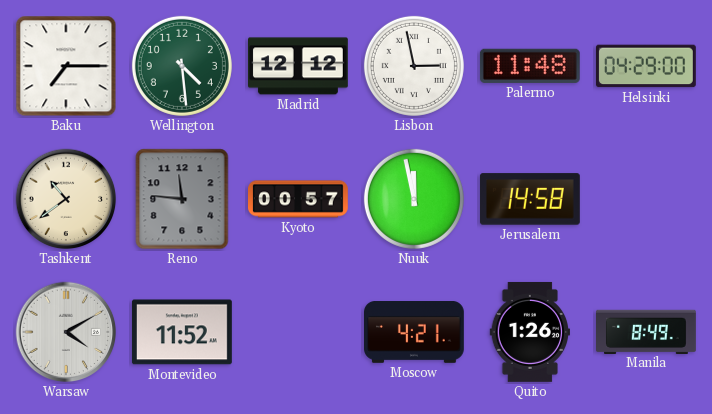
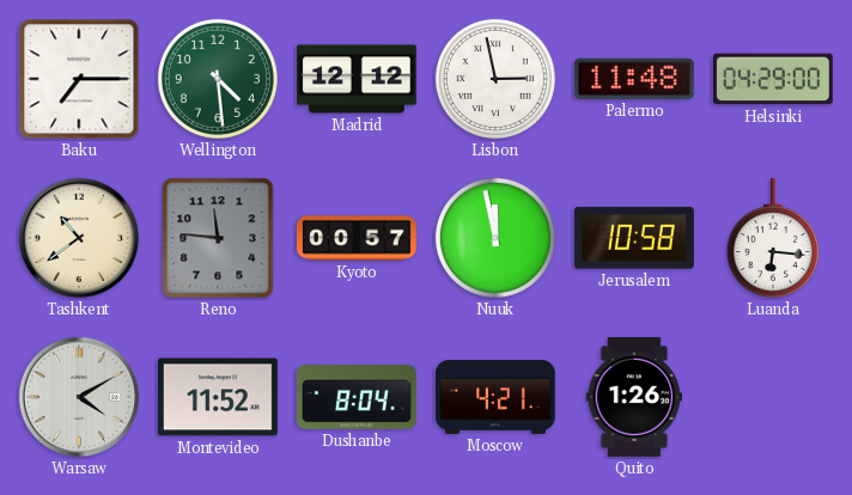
Jerusalem: 14:58 -> 10:58
Luanda: none -> 6:16
Dushanbe: none -> 8:04
Manila: 8:49 -> none
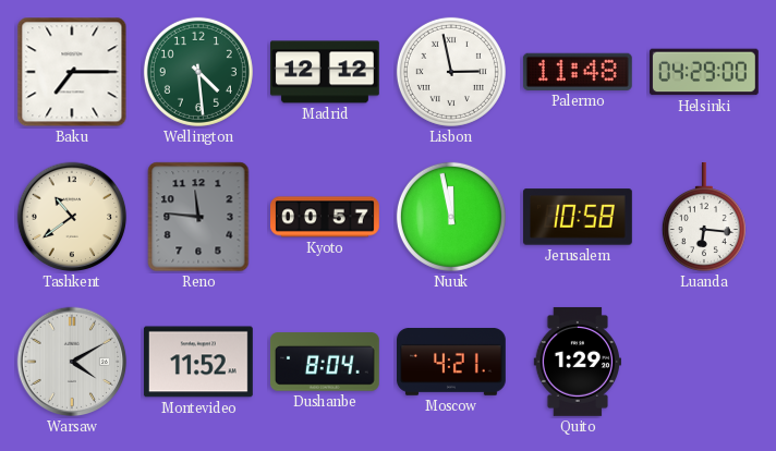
Quito: 1:26 -> 1:29
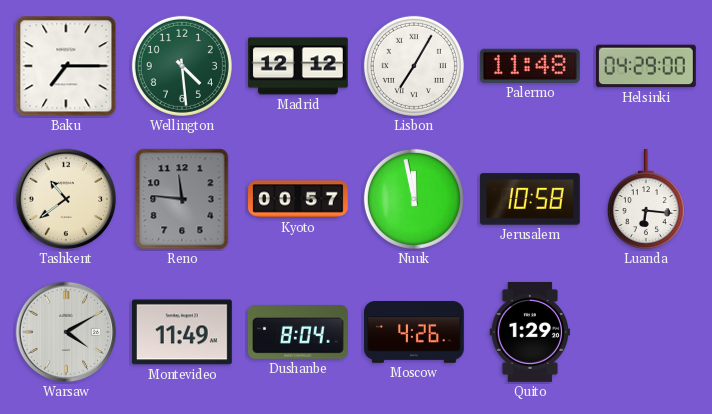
Lisbon: 2:58 -> 7:05
Montevideo: 11:52 -> 11:49
Moscow: 4:21 -> 4:26
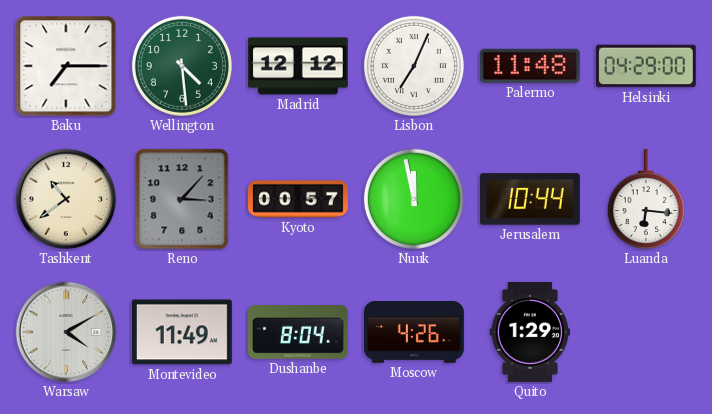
Lisbon: 7:05 -> 7:04
Reno: 11:46 -> 3:07
Jerusalem: 10:58 -> 10:44
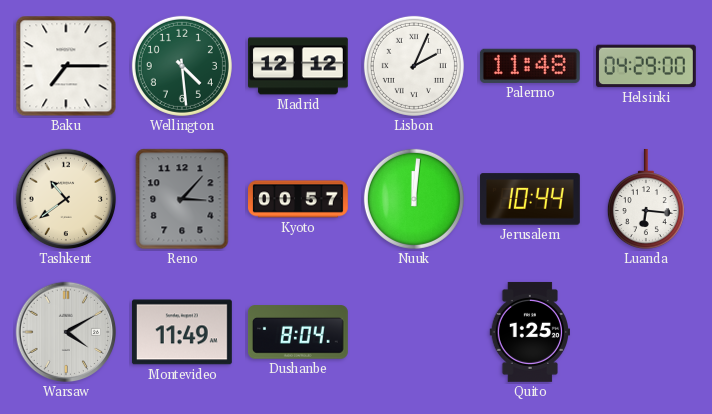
Lisbon: 7:04 -> 2:04
Nuuk: 11:58 -> 12:01
Moscow: 4:26 -> none
Quito: 1:29 -> 1:25
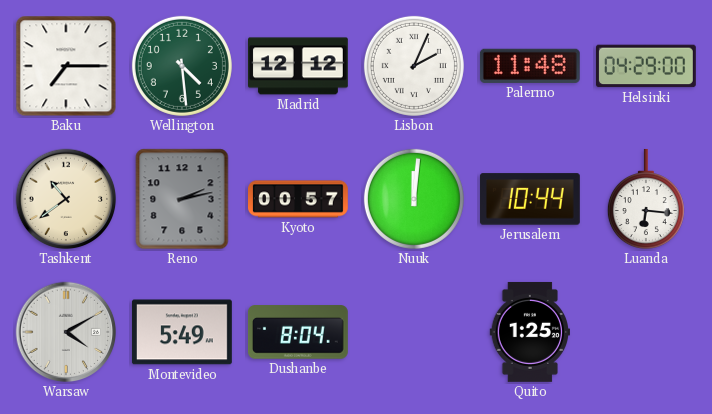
Reno: 3:07 -> 2:13
Montevideo: 11:49 -> 5:49
